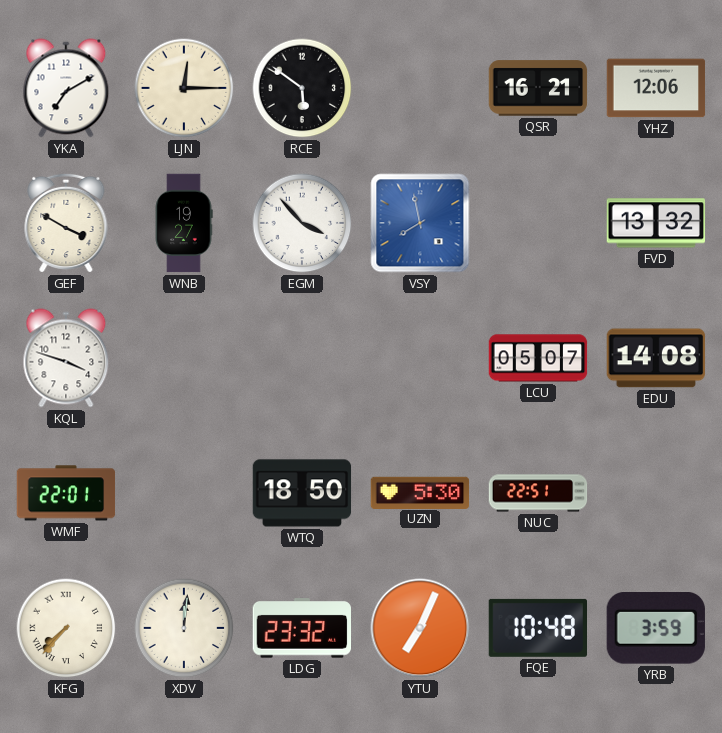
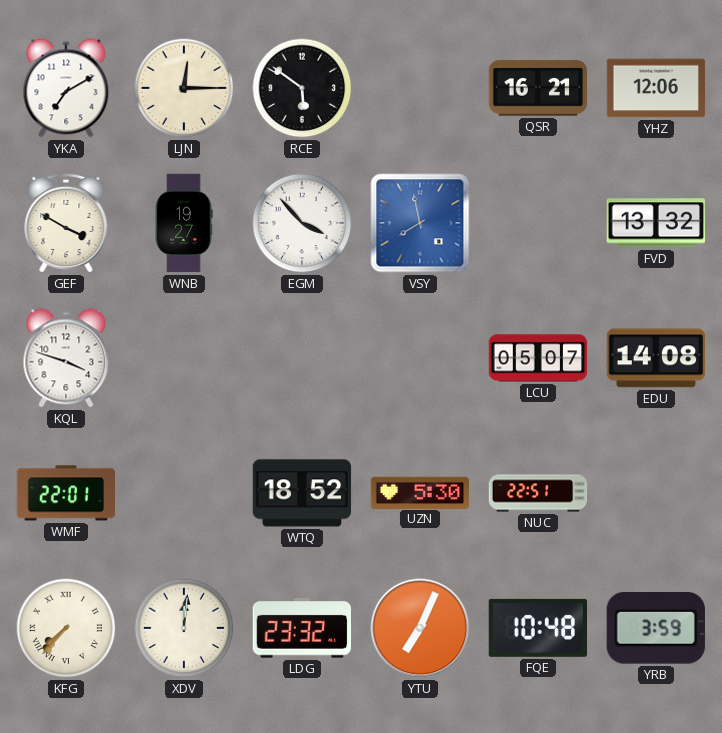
WTQ: 18:50 -> 18:52
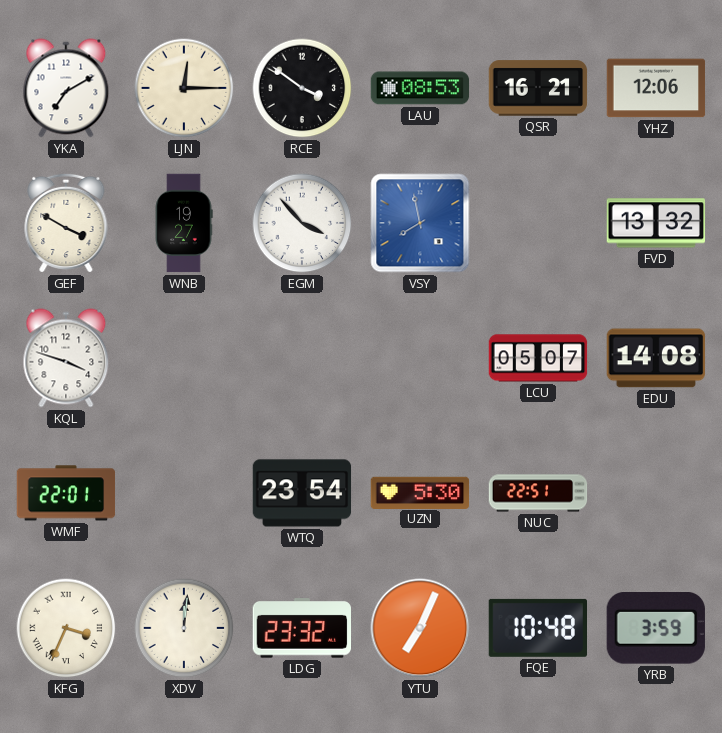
RCE: 5:51 -> 3:51
LAU: none -> 08:53
WTQ: 18:52 -> 23:54
KFG: 7:37 -> 3:34
